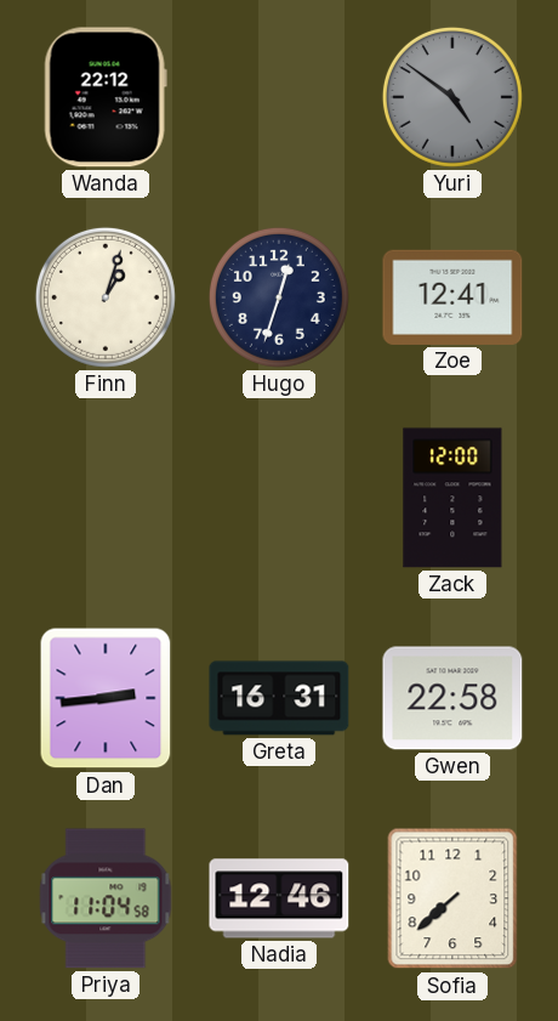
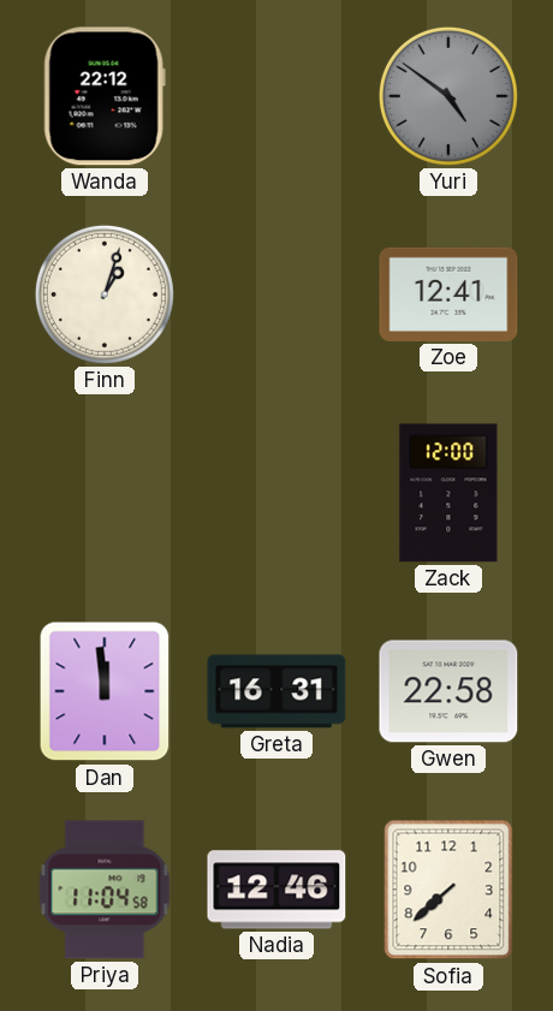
Hugo: 12:33 -> none
Dan: 2:44 -> 11:59
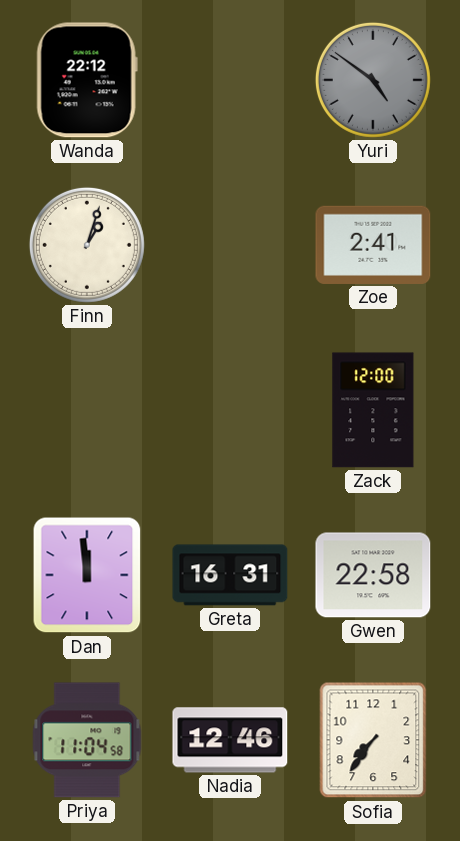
Zoe: 12:41 -> 2:41
Sofia: 7:38 -> 7:36
